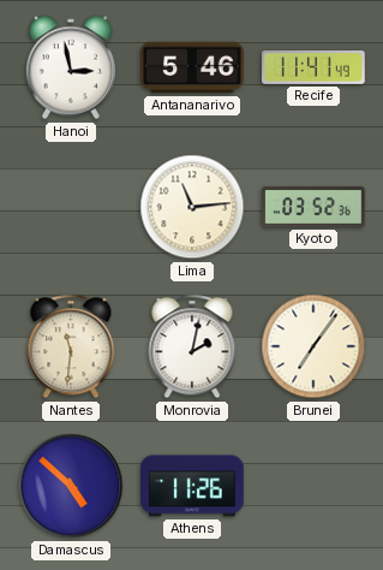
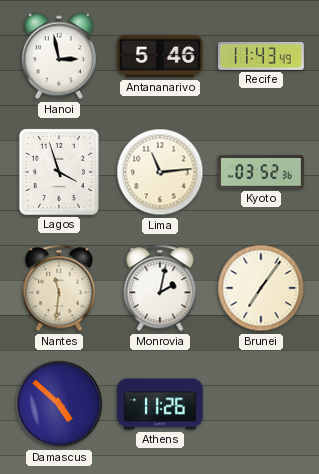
Recife: 11:41 -> 11:43
Lagos: none -> 3:57
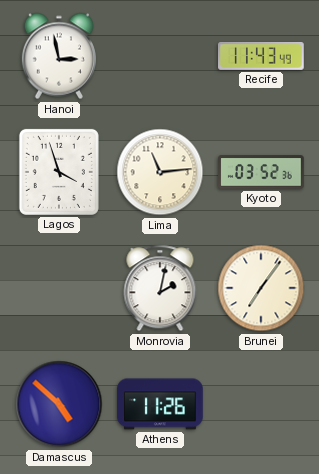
Antananarivo: 5:46 -> none
Nantes: 11:31 -> none
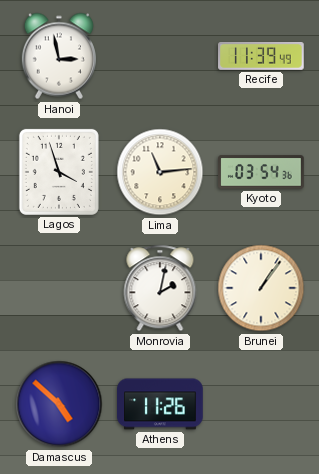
Recife: 11:43 -> 11:39
Kyoto: 03:52 -> 03:54
Brunei: 7:06 -> 1:06
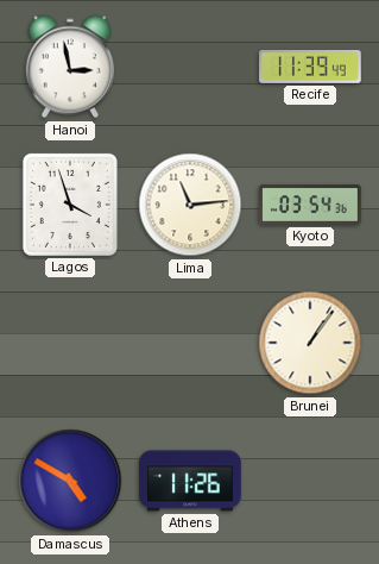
Monrovia: 2:02 -> none
Damascus: 4:52 -> 4:50
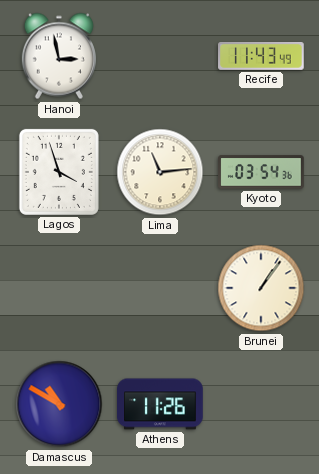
Recife: 11:39 -> 11:43
Damascus: 4:50 -> 10:50
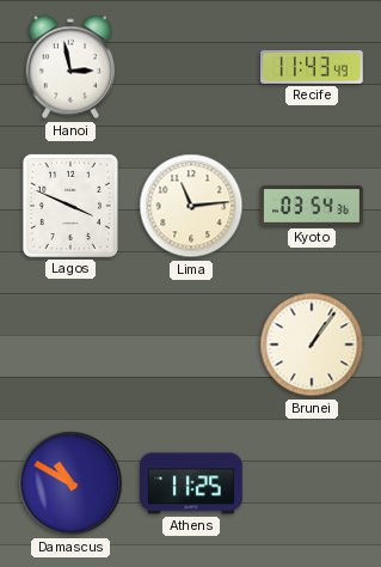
Lagos: 3:57 -> 3:49
Athens: 11:26 -> 11:25
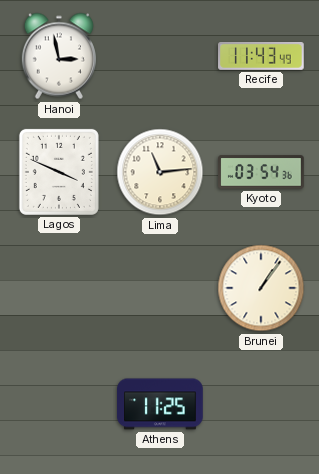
Damascus: 10:50 -> none
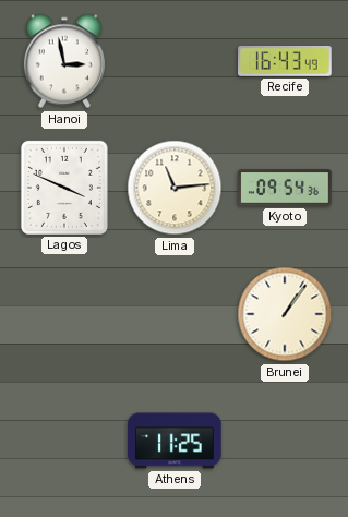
Recife: 11:43 -> 16:43
Kyoto: 03:54 -> 09:54
